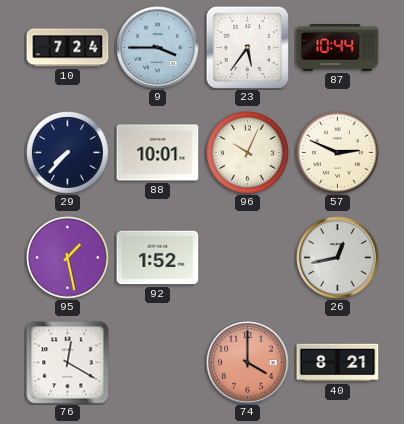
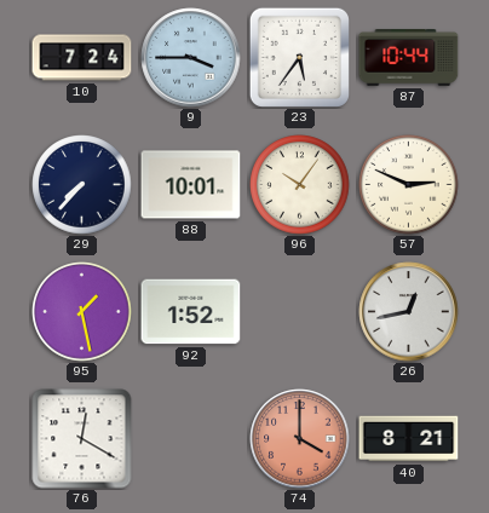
96: 10:04 -> 10:06
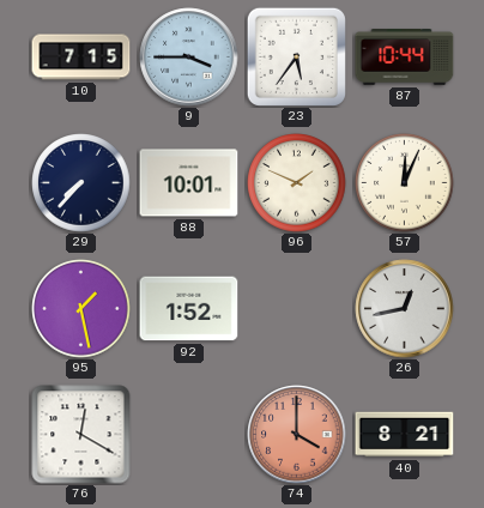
10: 7:24 -> 7:15
96: 10:06 -> 1:49
57: 2:49 -> 12:04
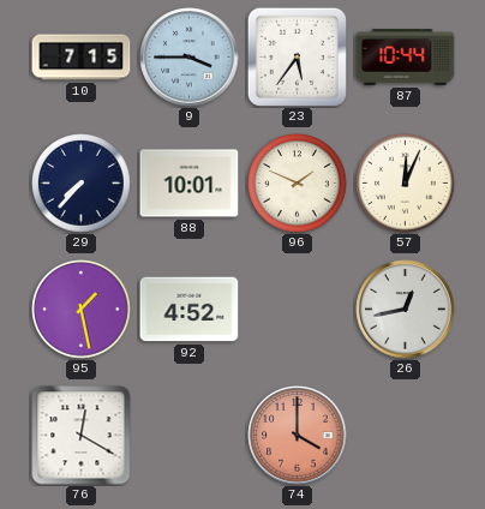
92: 1:52 -> 4:52
40: 8:21 -> none
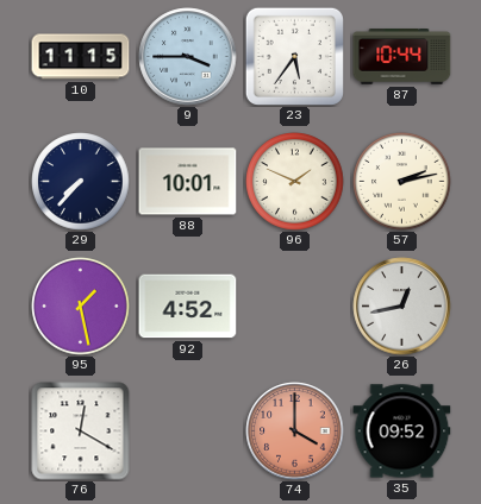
10: 7:15 -> 11:15
57: 12:04 -> 2:13
35: none -> 09:52
